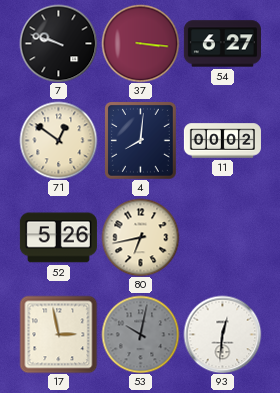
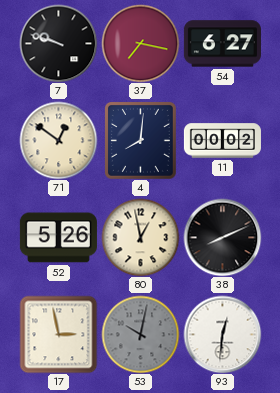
37: 3:16 -> 7:17
80: 6:43 -> 12:58
38: none -> 8:11
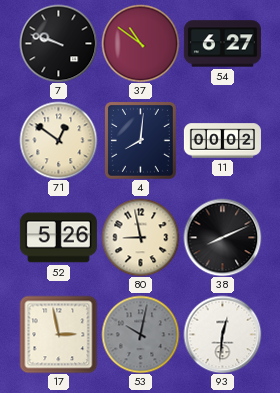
37: 7:17 -> 10:51
80: 12:58 -> 8:58
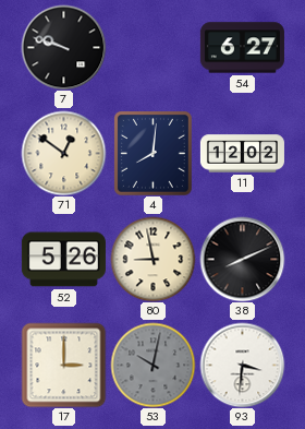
37: 10:51 -> none
11: 00:02 -> 12:02
17: 2:58 -> 3:00
93: 12:31 -> 3:31
